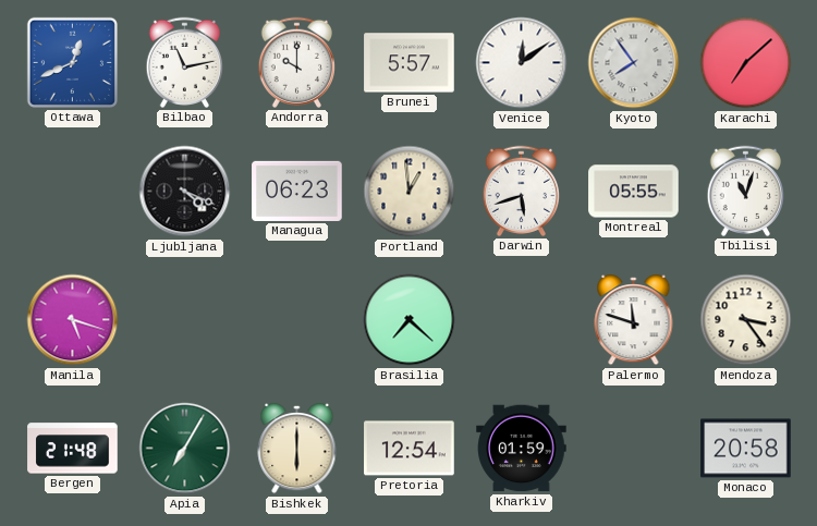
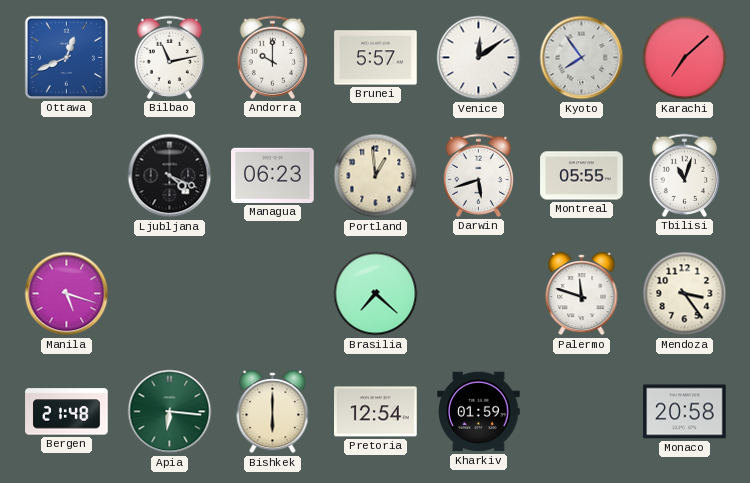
Apia: 7:05 -> 6:16
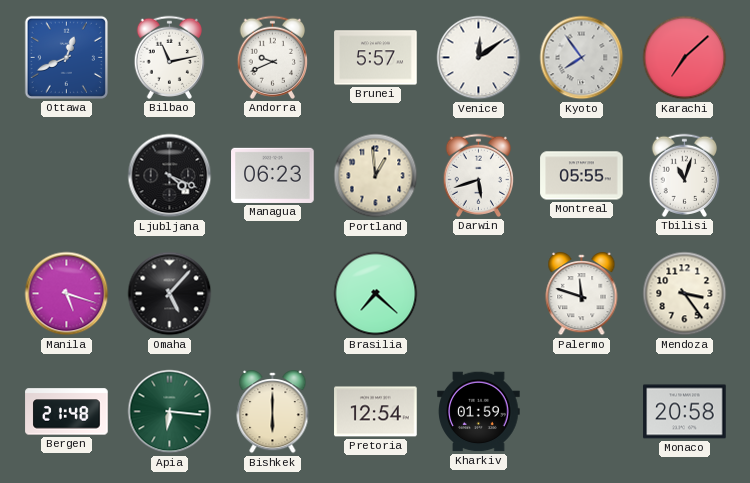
Andorra: 10:00 -> 9:41
Omaha: none -> 5:07
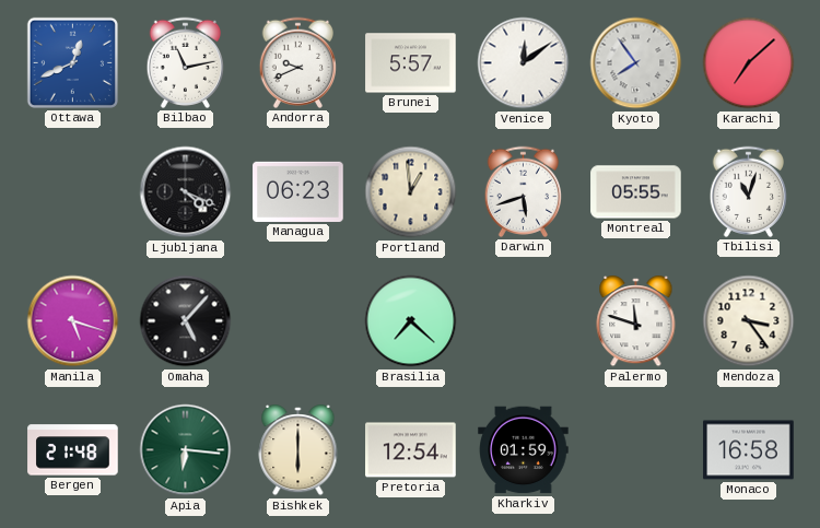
Monaco: 20:58 -> 16:58
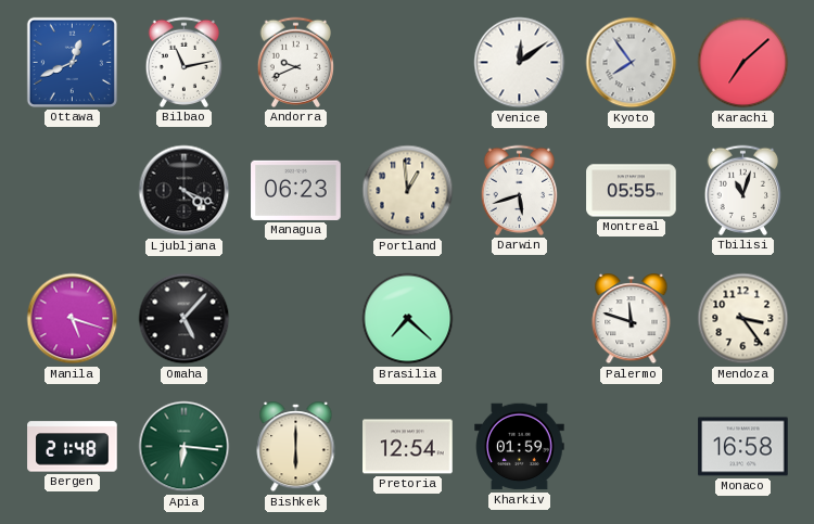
Brunei: 5:57 -> none
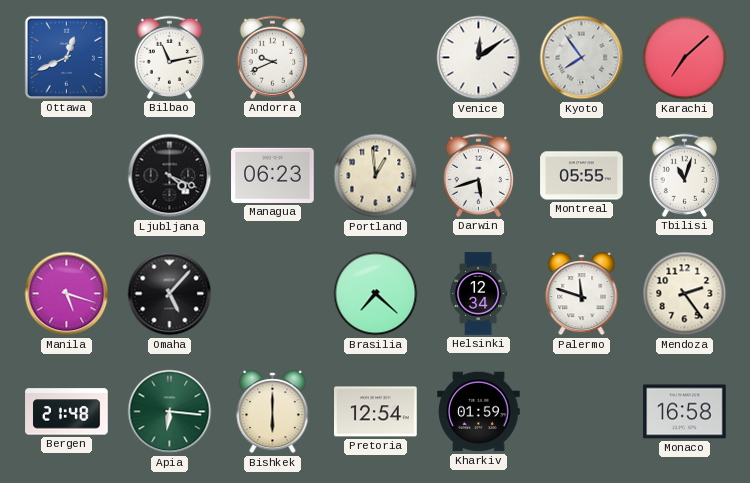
Helsinki: none -> 12:34
Mendoza: 3:24 -> 2:24
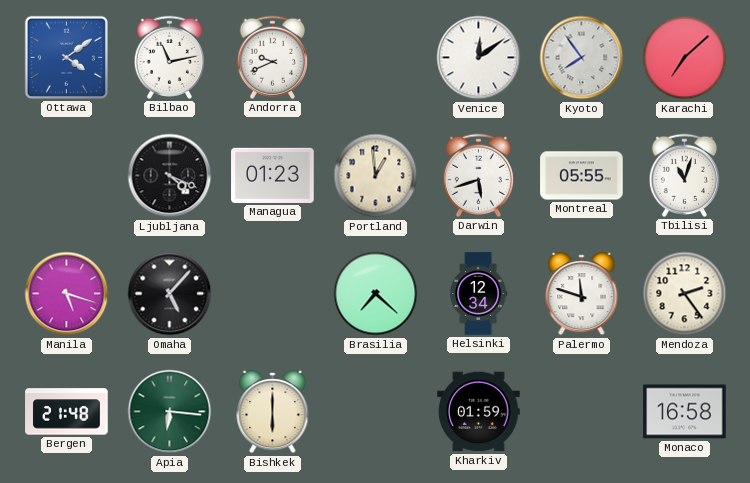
Ottawa: 12:41 -> 4:09
Managua: 06:23 -> 01:23
Pretoria: 12:54 -> none
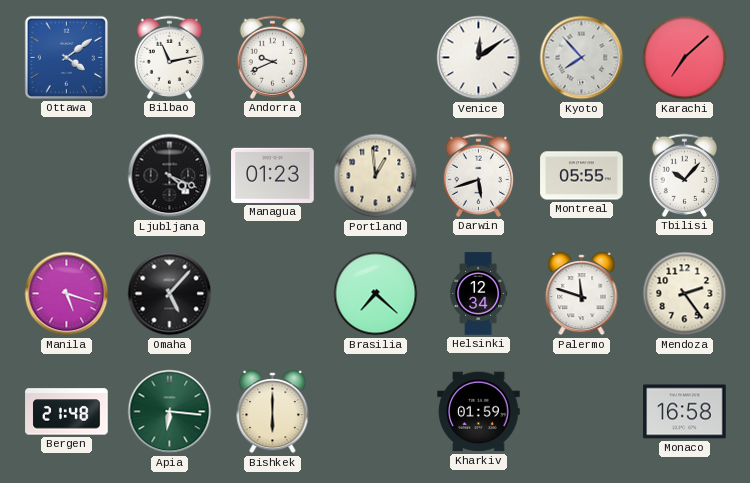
Kyoto: 7:54 -> 7:53
Tbilisi: 11:03 -> 10:07
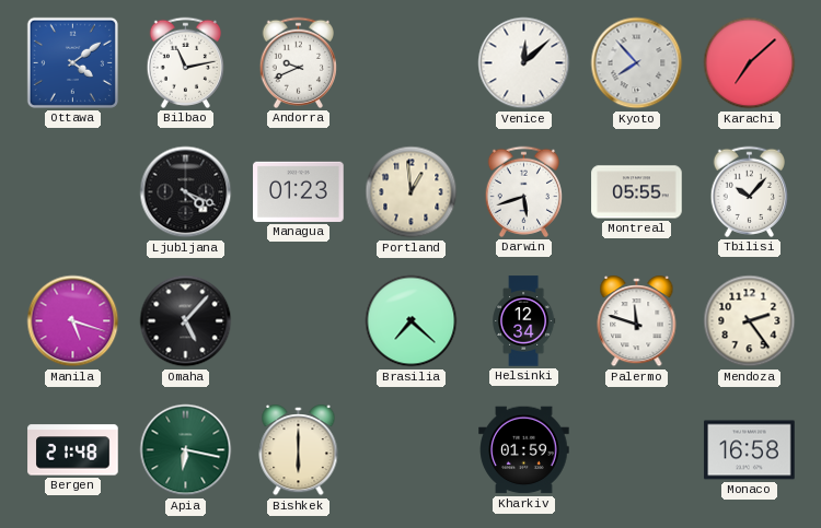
Venice: 12:09 -> 12:08
Apia: 6:16 -> 6:17
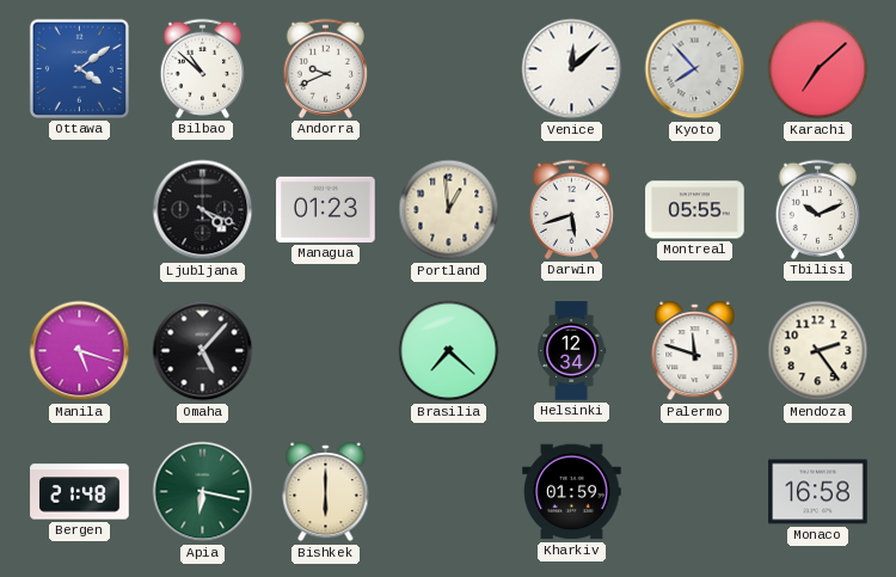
Bilbao: 11:13 -> 10:52
Tbilisi: 10:07 -> 10:11
